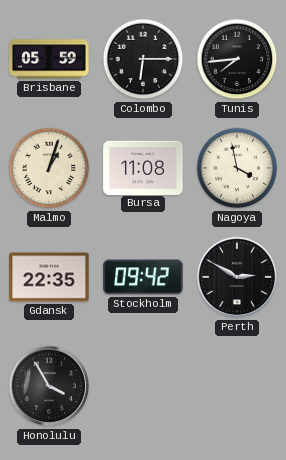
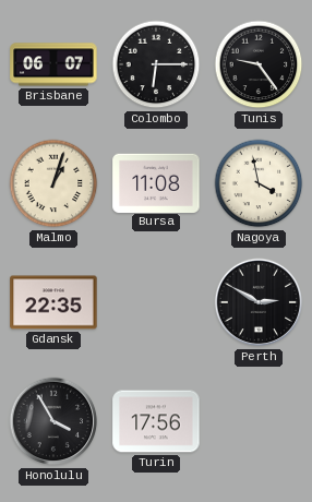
Brisbane: 05:59 -> 06:07
Tunis: 7:44 -> 9:24
Stockholm: 09:42 -> none
Turin: none -> 17:56
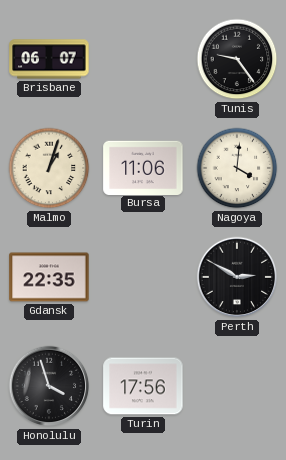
Colombo: 6:15 -> none
Bursa: 11:08 -> 11:06
Nagoya: 3:58 -> 4:01
Honolulu: 3:55 -> 3:57
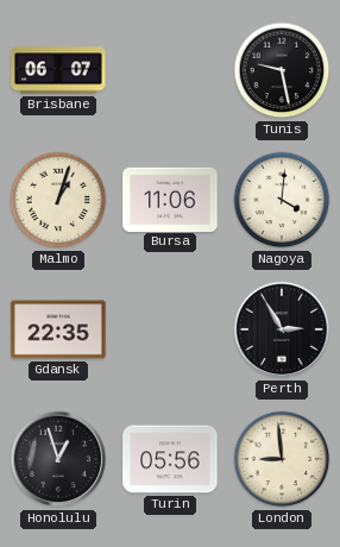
Tunis: 9:24 -> 9:28
Perth: 2:50 -> 2:55
Honolulu: 3:57 -> 12:57
Turin: 17:56 -> 05:56
London: none -> 8:59
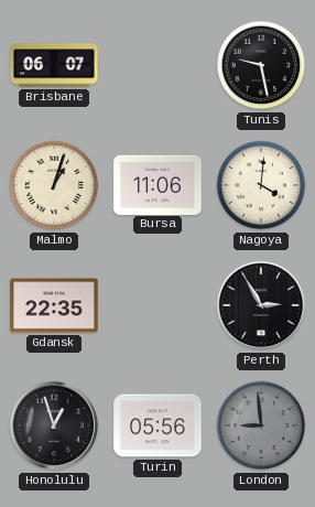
London dial: cream -> grey
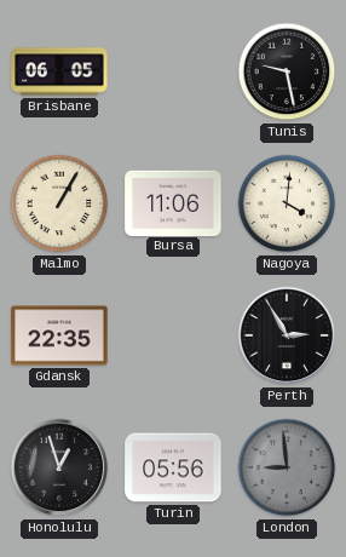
Brisbane: 06:07 -> 06:05
Malmo: 1:03 -> 1:05
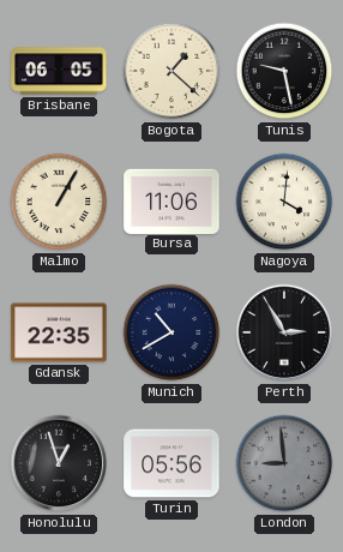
Bogota: none -> 1:22
Munich: none -> 10:40
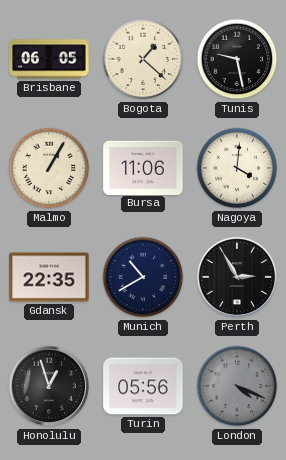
London: 8:59 -> 4:19
